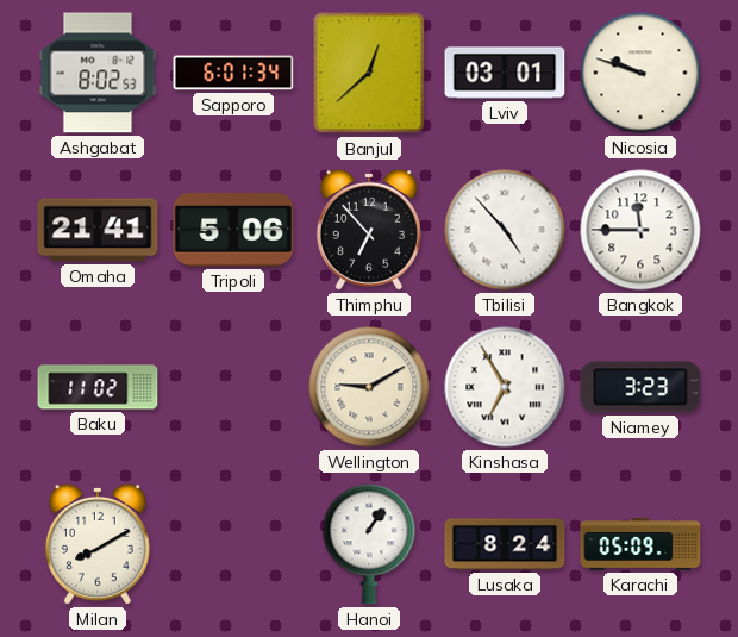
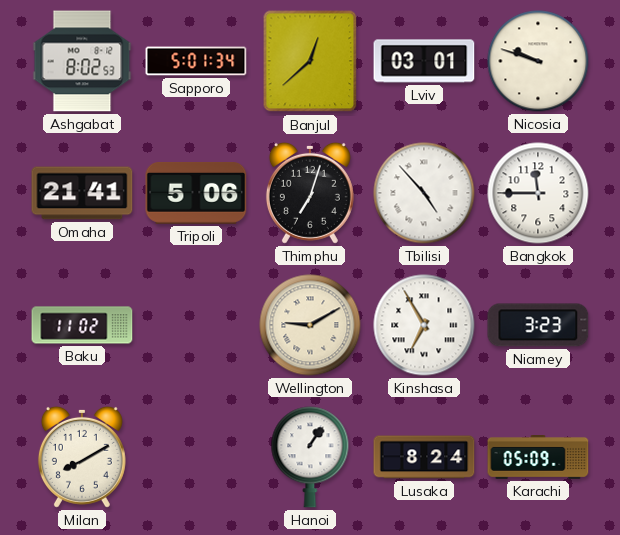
Sapporo: 6:01 -> 5:01
Thimphu: 6:53 -> 7:03
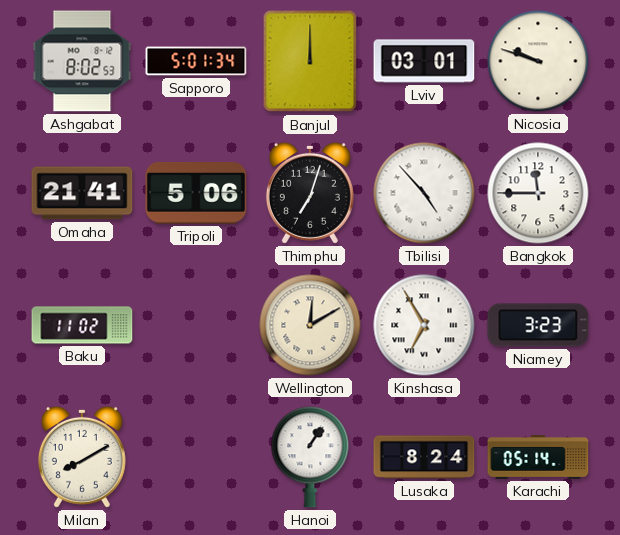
Banjul: 12:38 -> 12:00
Wellington: 9:10 -> 12:10
Karachi: 05:09 -> 05:14
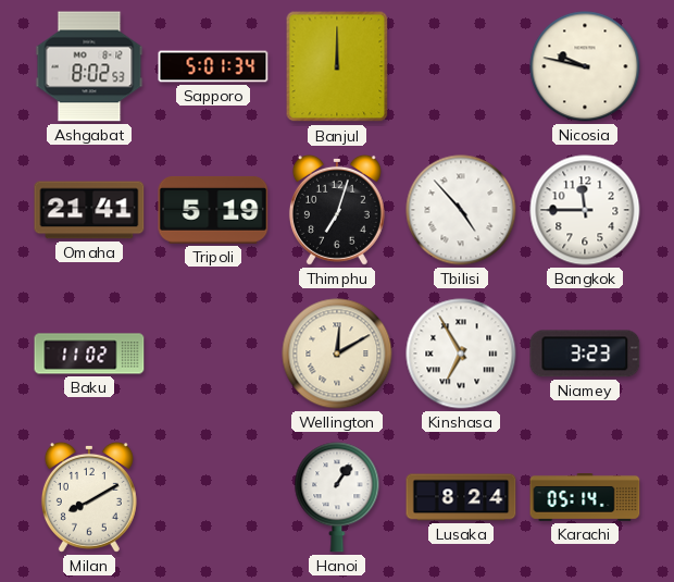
Lviv: 03:01 -> none
Nicosia: 9:48 -> 9:47
Tripoli: 5:06 -> 5:19
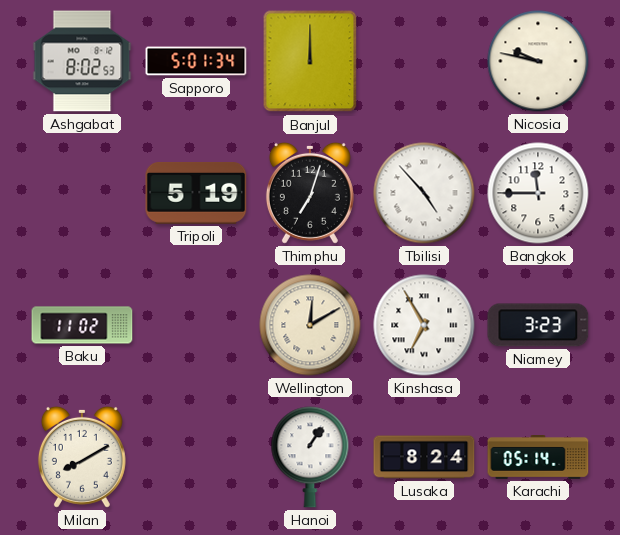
Omaha: 21:41 -> none
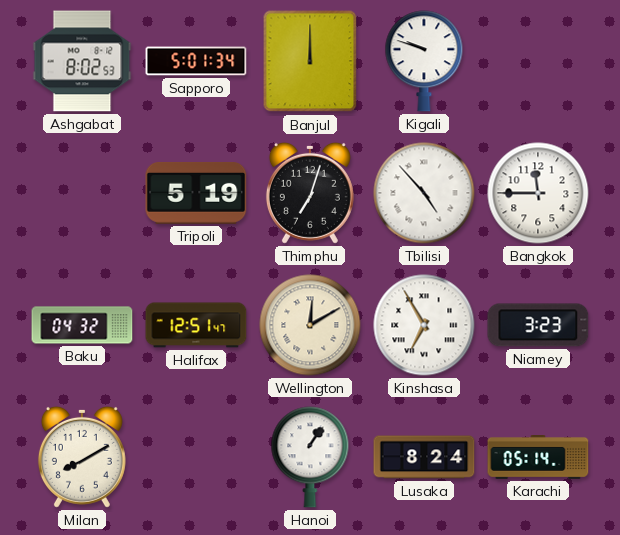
Kigali: none -> 9:48
Nicosia: 9:47 -> none
Baku: 11:02 -> 04:32
Halifax: none -> 12:51
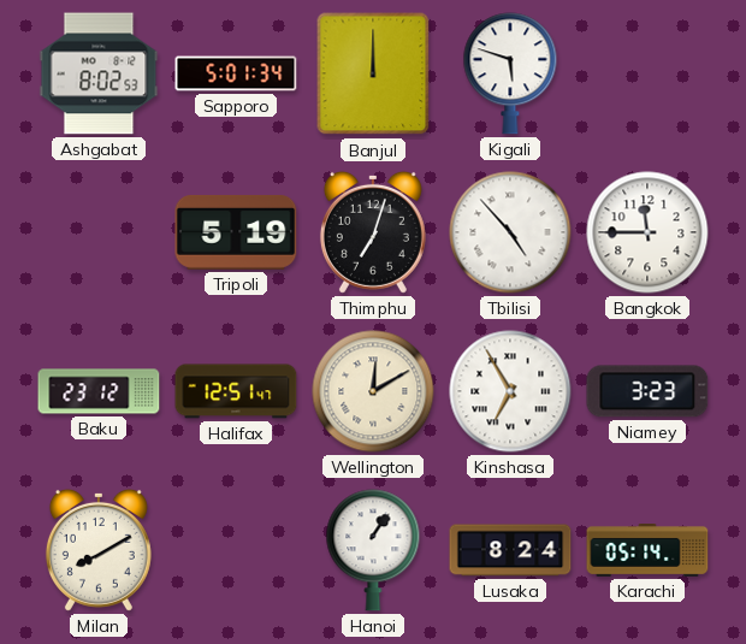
Kigali: 9:48 -> 5:48
Baku: 04:32 -> 23:12
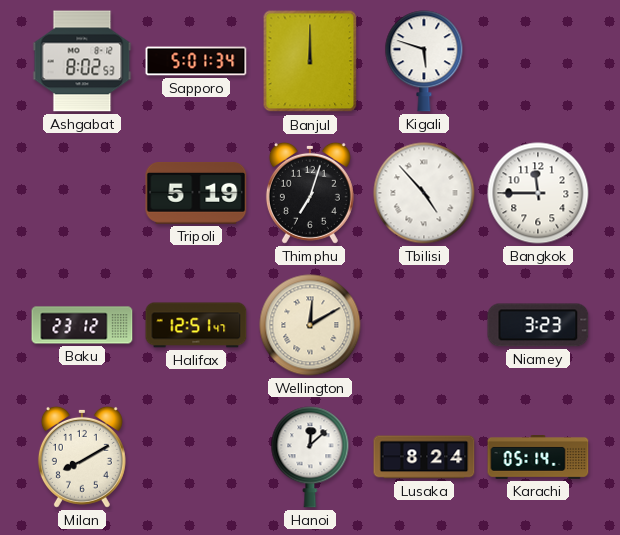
Kinshasa: 6:55 -> none
Hanoi: 1:06 -> 12:08
